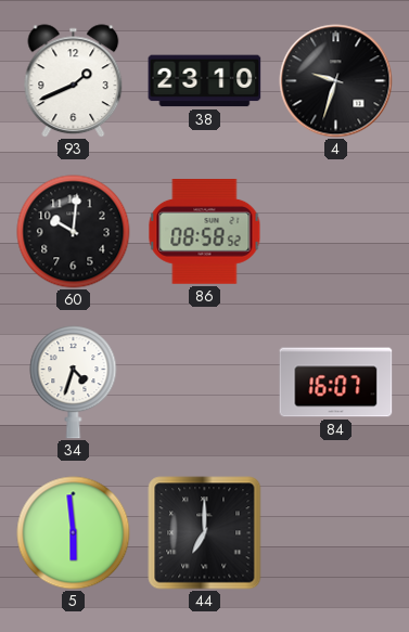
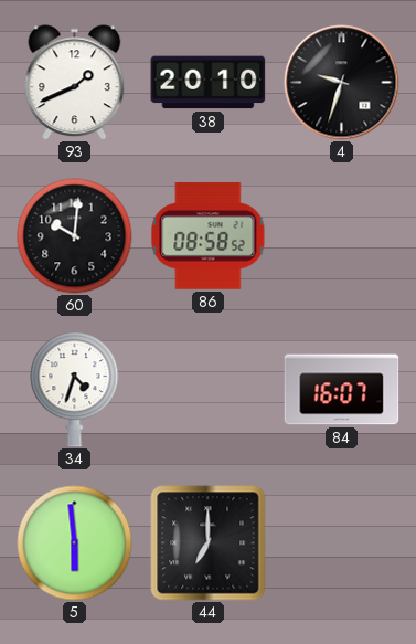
38: 23:10 -> 20:10
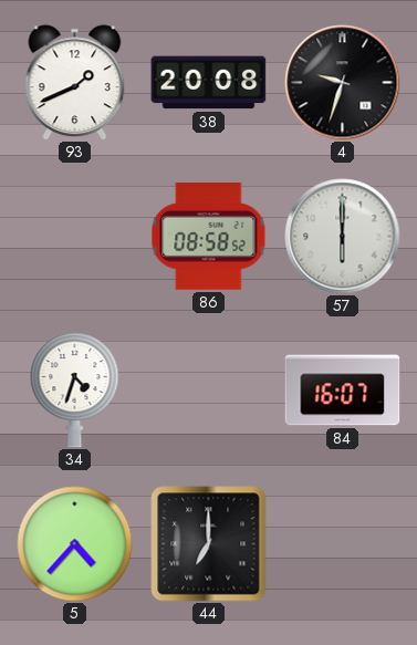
38: 20:10 -> 20:08
60: 10:01 -> none
57: none -> 6:00
5: 5:59 -> 4:37
